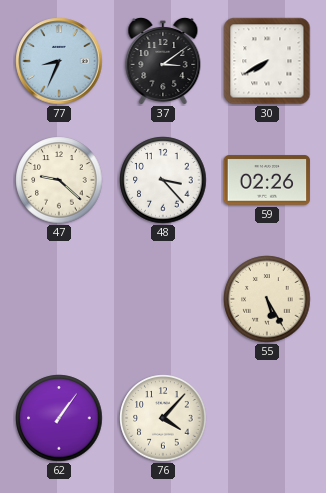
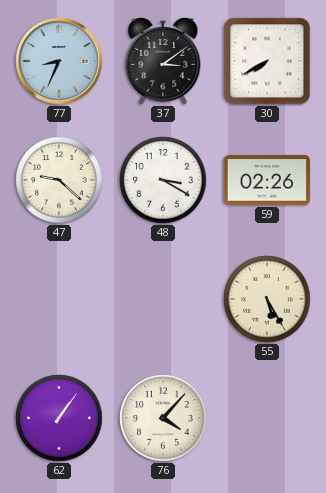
48: 3:23 -> 3:20
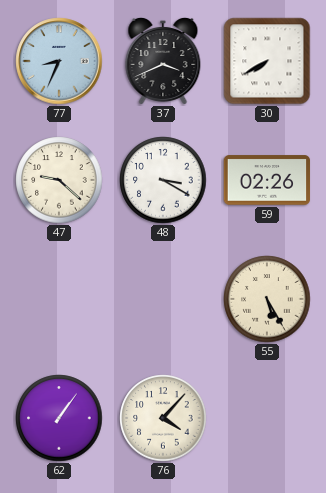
37: 3:09 -> 3:41
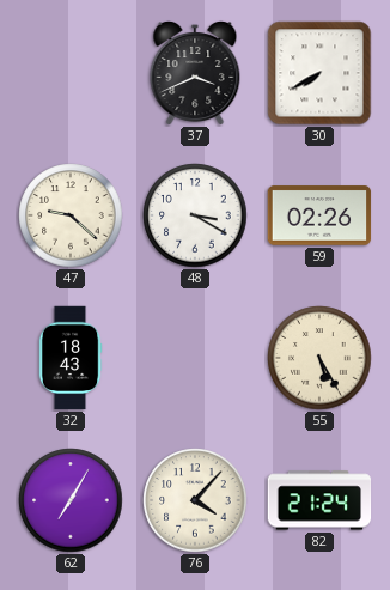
77: 8:34 -> none
32: none -> 18:43
62: 1:06 -> 7:05
82: none -> 21:24
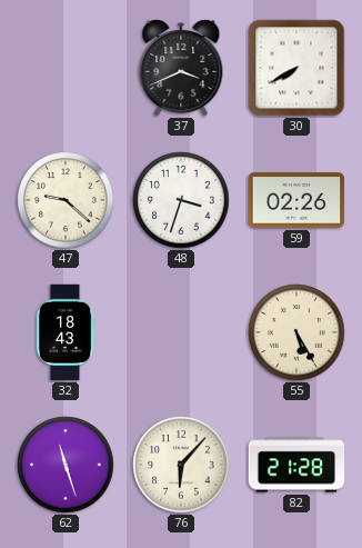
48: 3:20 -> 3:33
62: 7:05 -> 11:27
76: 4:07 -> 6:07
82: 21:24 -> 21:28
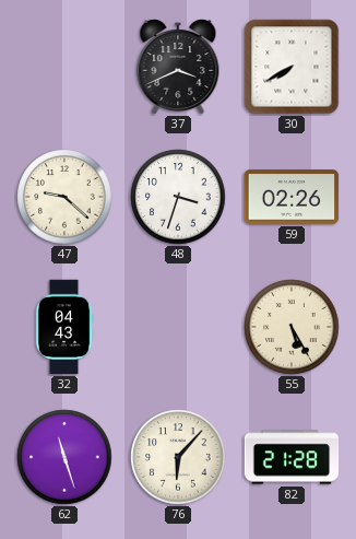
32: 18:43 -> 04:43
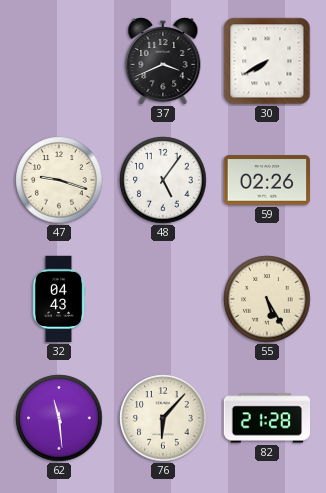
47: 9:22 -> 9:18
48: 3:33 -> 5:06
62: 11:27 -> 11:29
